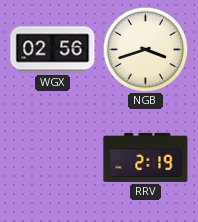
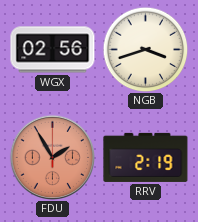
FDU: none -> 1:55
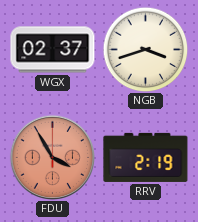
WGX: 02:56 -> 02:37
FDU: 1:55 -> 3:55
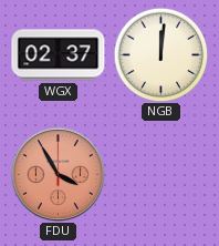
NGB: 3:42 -> 12:01
RRV: 2:19 -> none
